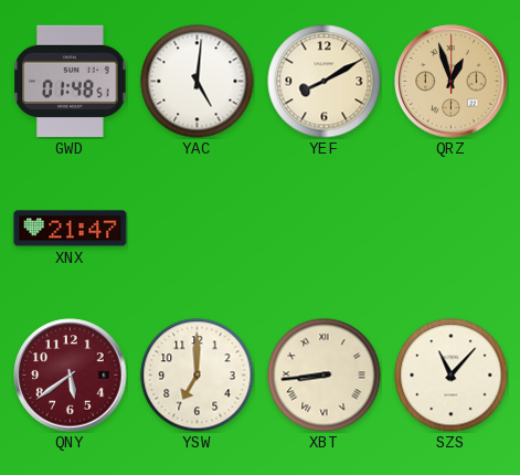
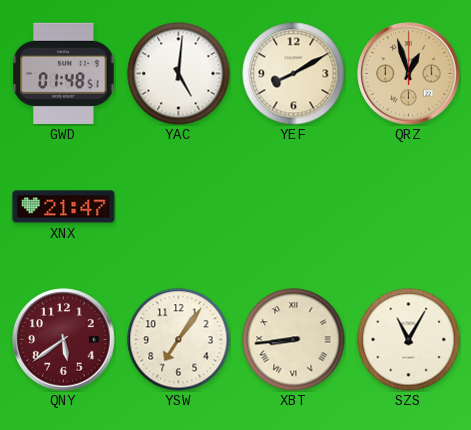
YSW: 7:00 -> 7:06
SZS: 11:07 -> 11:05
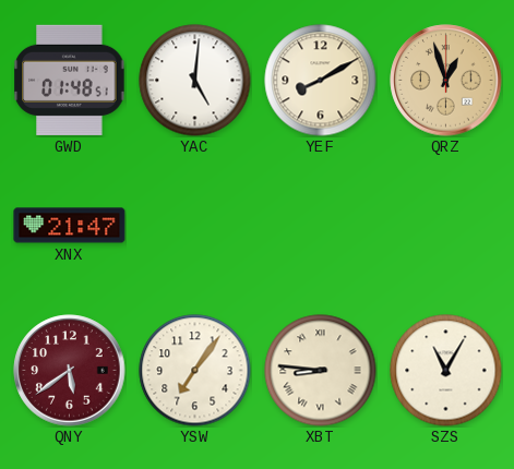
XBT: 8:44 -> 8:46
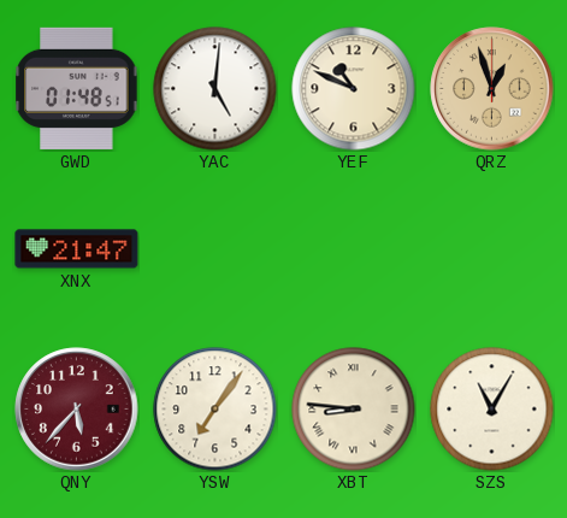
YEF: 8:10 -> 10:49
QNY: 5:39 -> 5:37
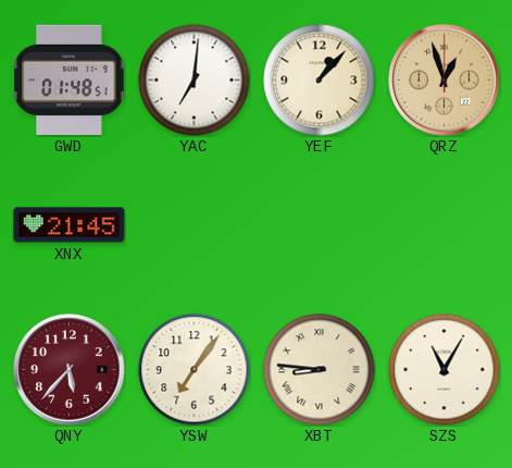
YAC: 5:01 -> 7:01
YEF: 10:49 -> 1:07
XNX: 21:47 -> 21:45
